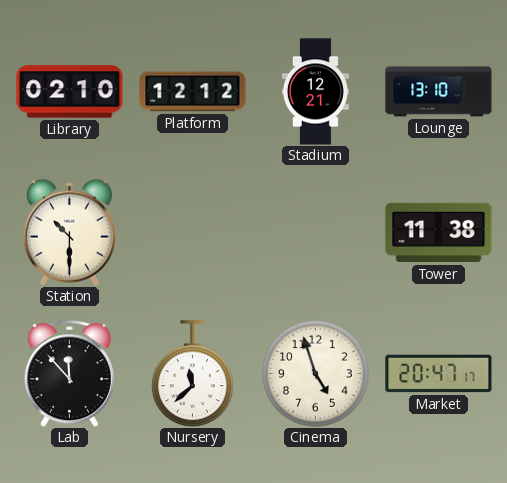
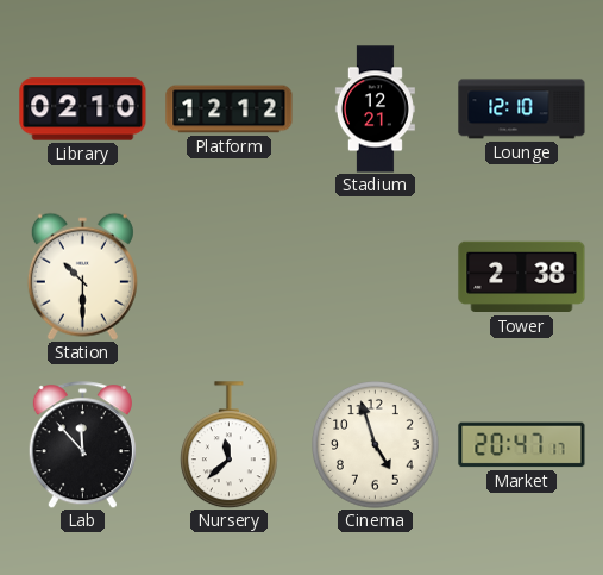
Lounge: 13:10 -> 12:10
Tower: 11:38 -> 2:38
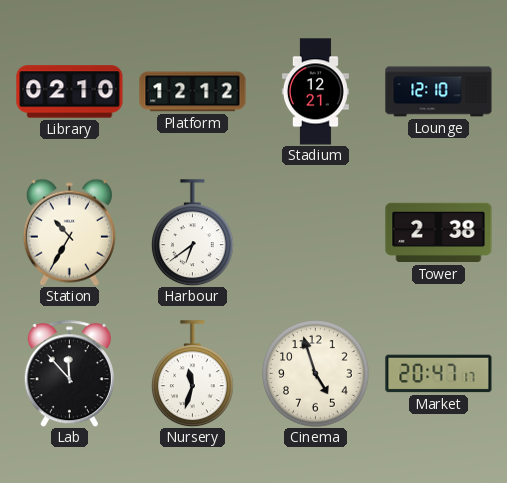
Station: 10:30 -> 10:35
Harbour: none -> 6:39
Nursery: 11:38 -> 11:33
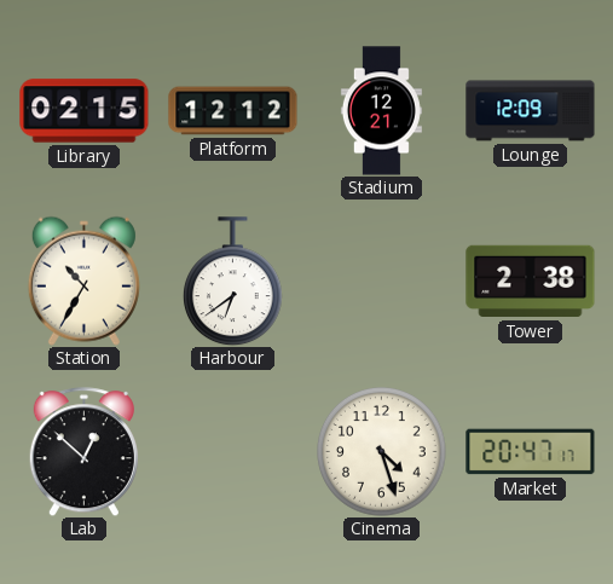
Library: 02:10 -> 02:15
Lounge: 12:10 -> 12:09
Lab: 11:53 -> 12:52
Nursery: 11:33 -> none
Cinema: 4:57 -> 4:27
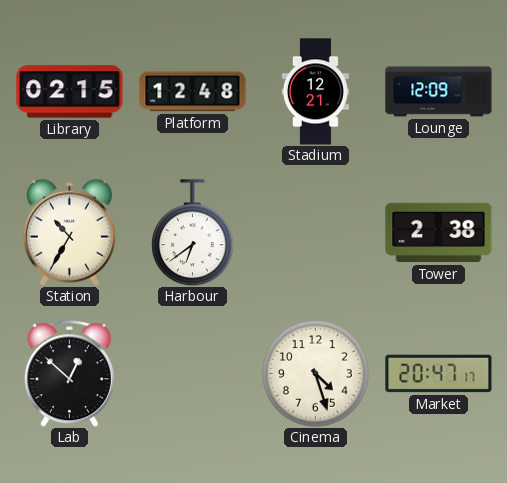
Platform: 12:12 -> 12:48
